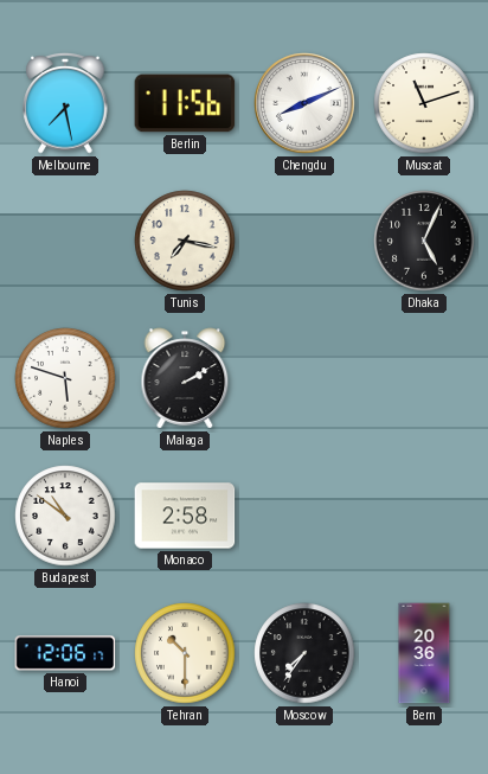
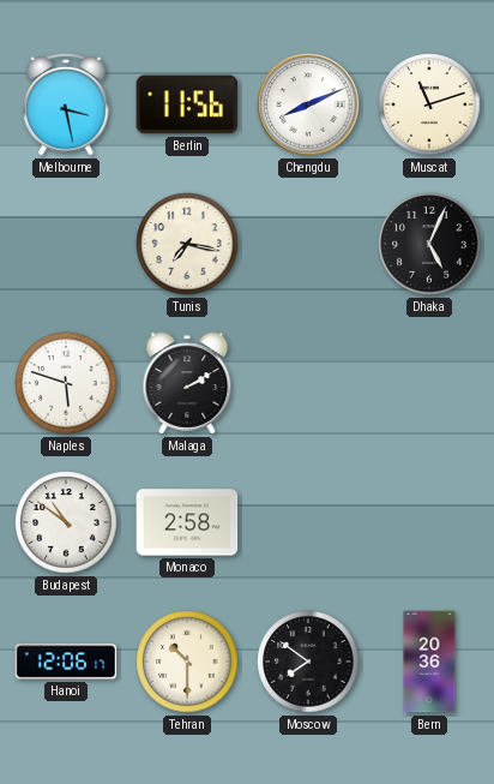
Melbourne: 7:28 -> 3:28
Moscow: 7:36 -> 7:51
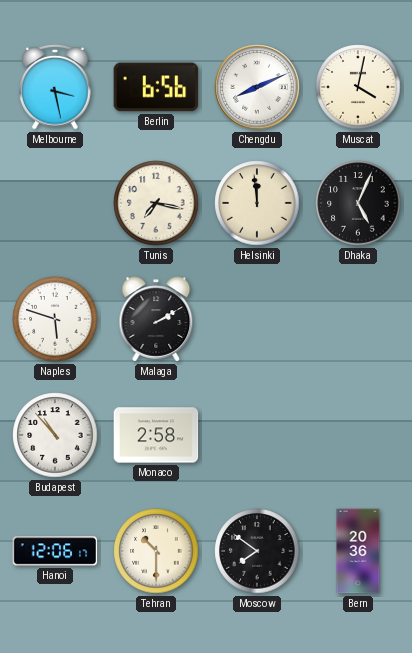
Berlin: 11:56 -> 6:56
Muscat: 11:12 -> 4:02
Helsinki: none -> 11:59
Budapest: 10:51 -> 10:53
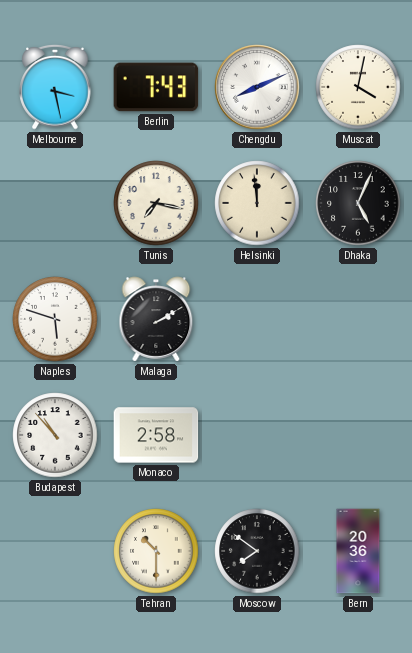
Berlin: 6:56 -> 7:43
Hanoi: 12:06 -> none
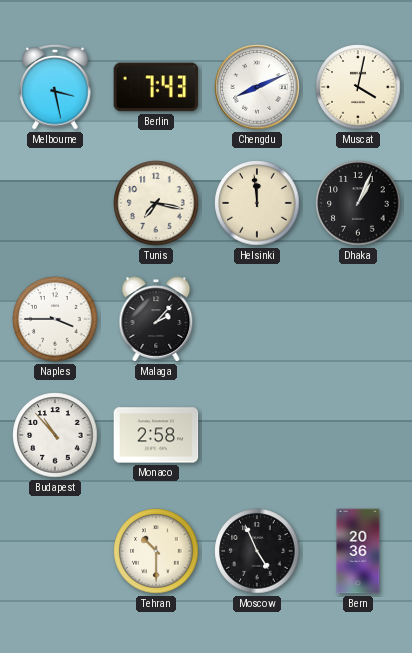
Dhaka: 5:04 -> 1:04
Naples: 5:48 -> 3:45
Malaga: 2:10 -> 2:07
Moscow: 7:51 -> 4:56
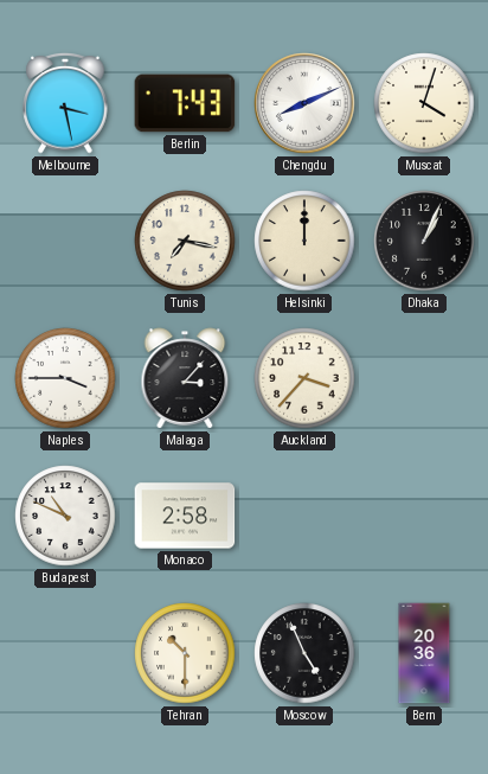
Muscat: 4:02 -> 4:03
Helsinki: 11:59 -> 12:00
Malaga: 2:07 -> 3:07
Auckland: none -> 3:37
Budapest: 10:53 -> 10:49
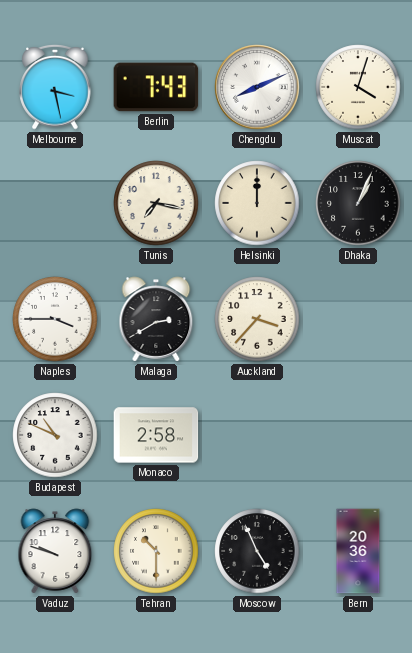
Malaga: 3:07 -> 2:40
Vaduz: none -> 9:48
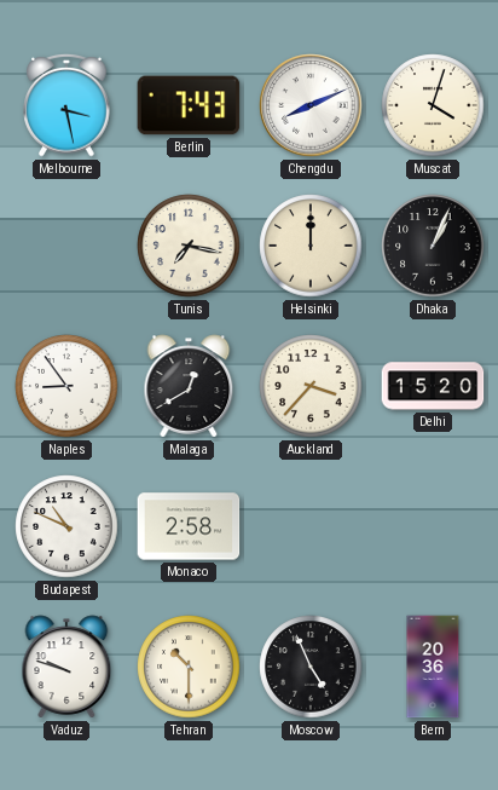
Naples: 3:45 -> 8:54
Malaga: 2:40 -> 12:40
Delhi: none -> 15:20
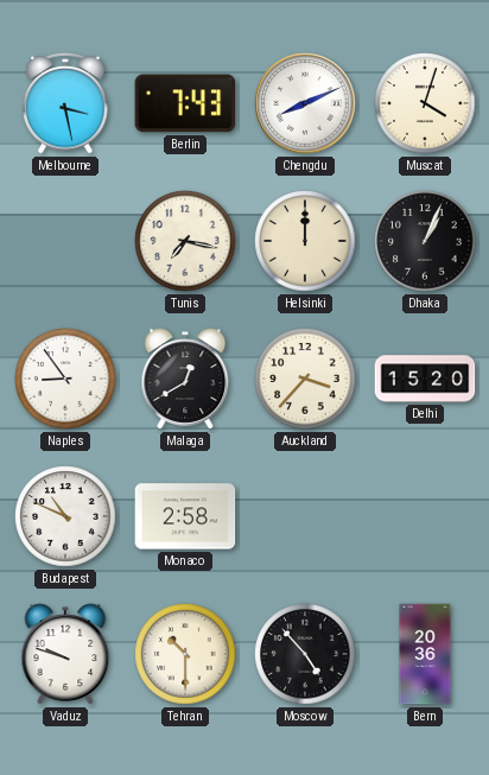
Moscow: 4:56 -> 4:53
